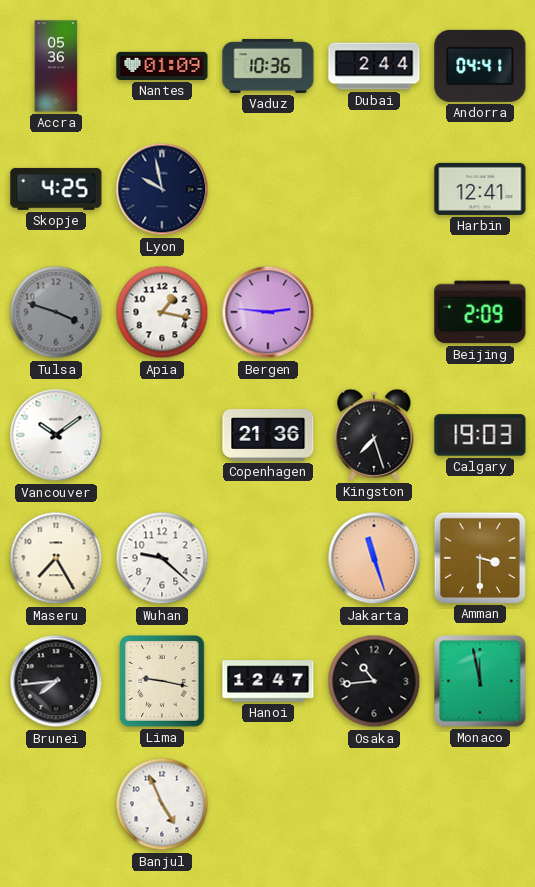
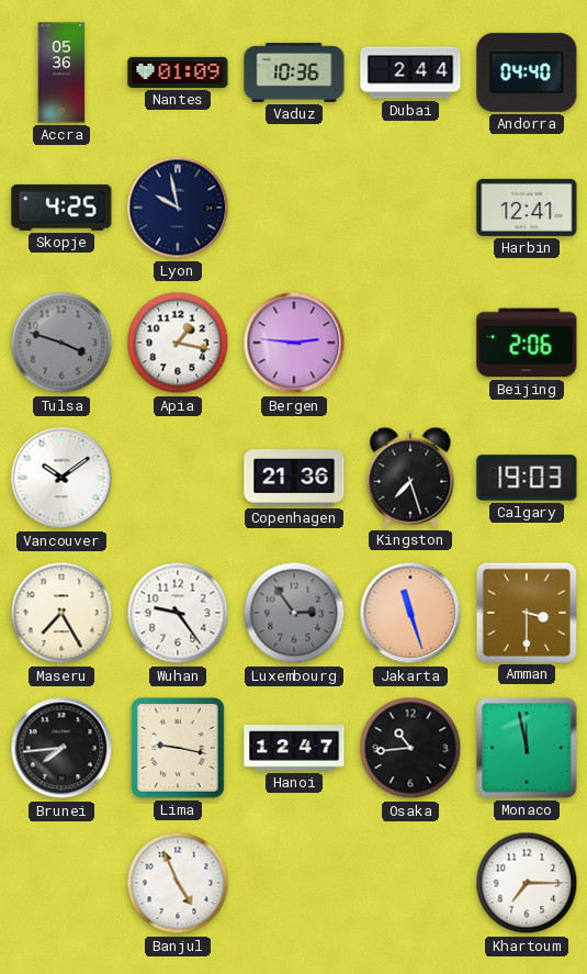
Andorra: 04:41 -> 04:40
Beijing: 2:09 -> 2:06
Wuhan: 9:22 -> 9:24
Luxembourg: none -> 2:54
Khartoum: none -> 7:15
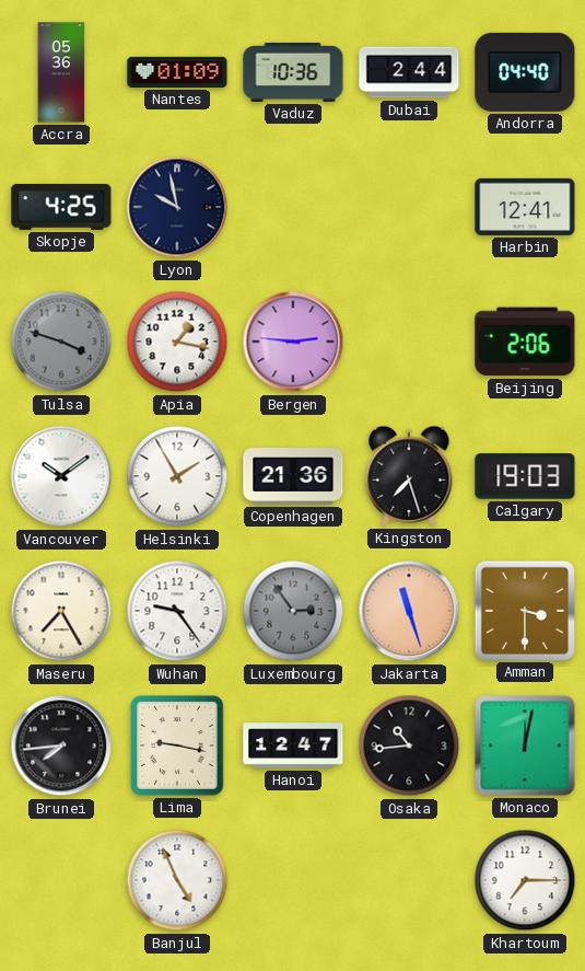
Helsinki: none -> 1:55
Monaco: 11:58 -> 12:02
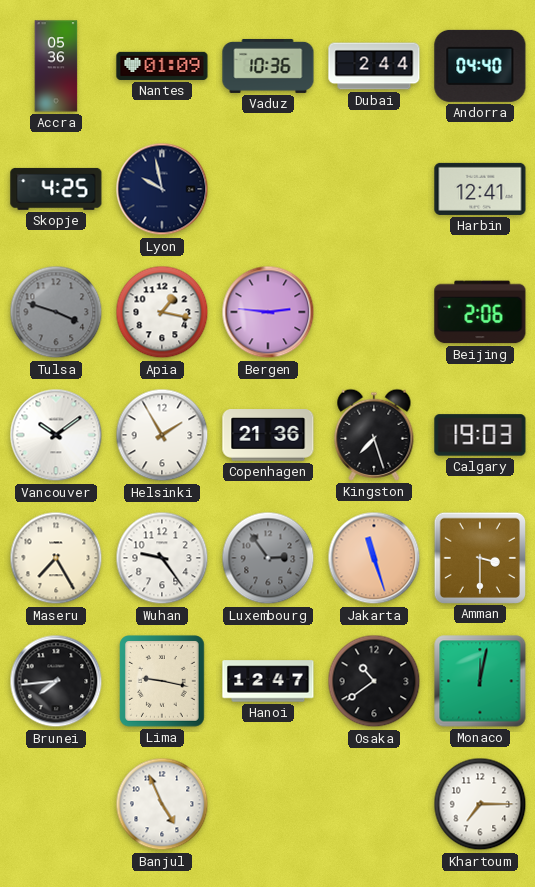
Osaka: 10:44 -> 10:39
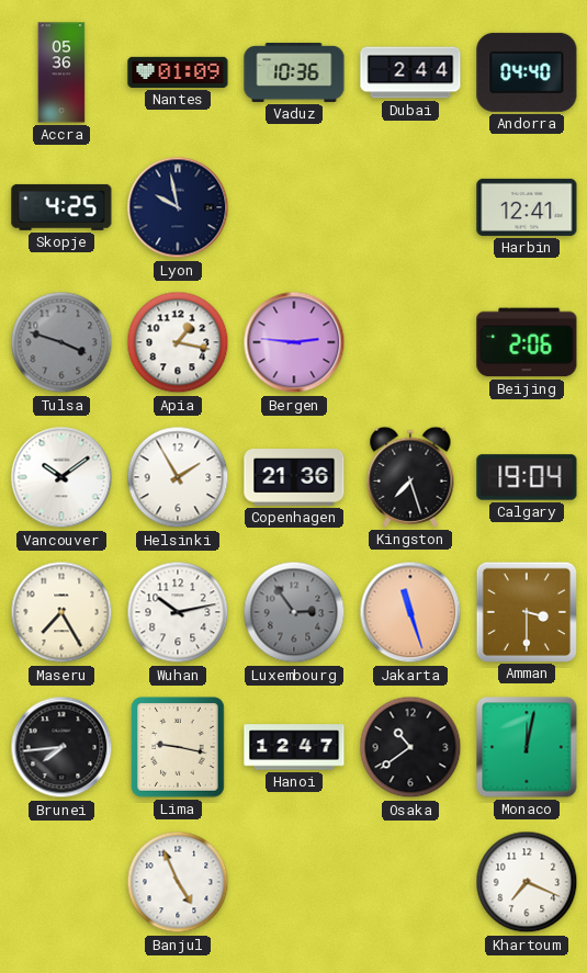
Calgary: 19:03 -> 19:04
Wuhan: 9:24 -> 10:13
Khartoum: 7:15 -> 7:19
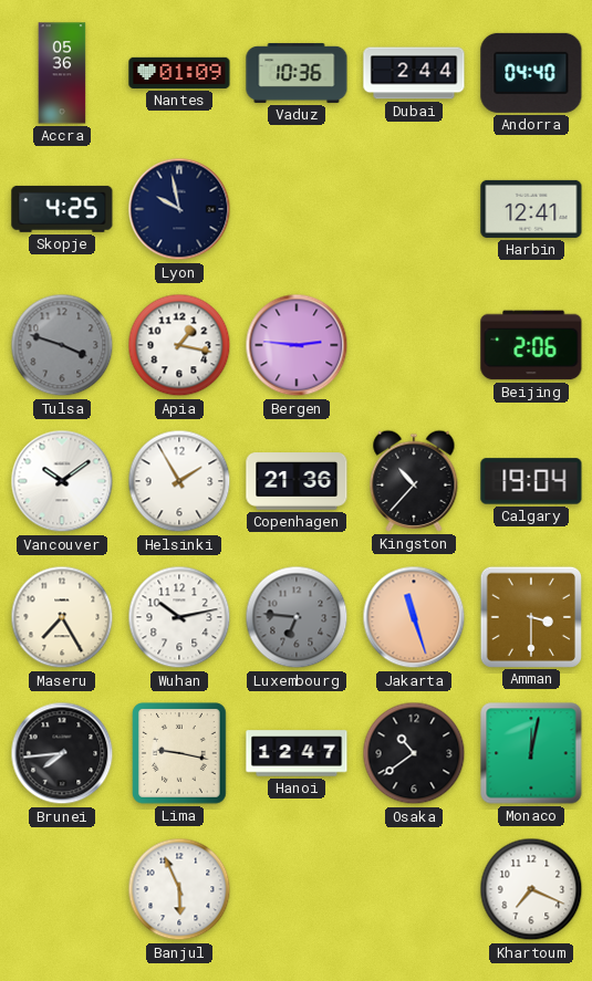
Kingston: 7:27 -> 10:37
Luxembourg: 2:54 -> 6:46
Banjul: 4:56 -> 5:56
